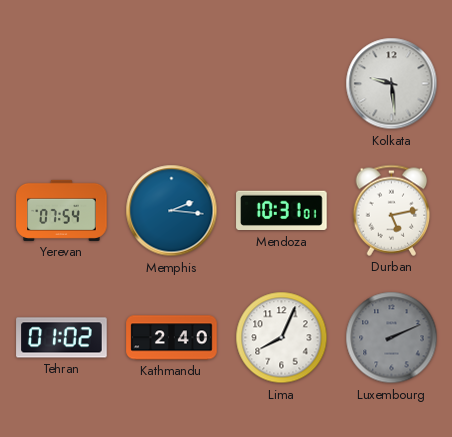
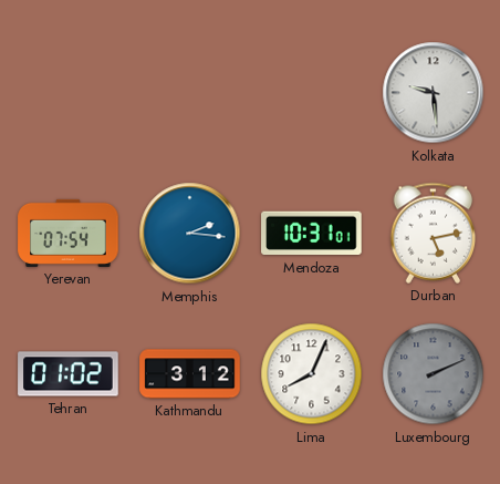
Kathmandu: 2:40 -> 3:12
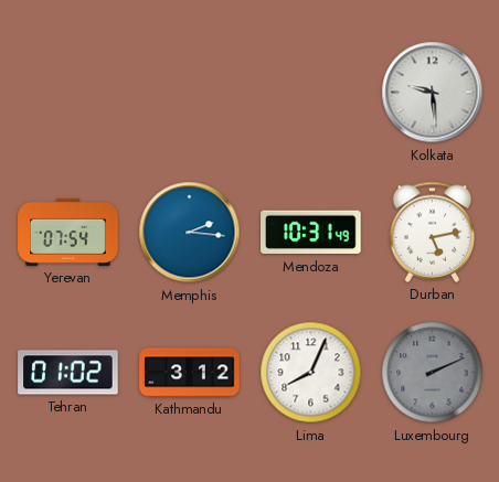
Mendoza: 10:31:01 -> 10:31:49
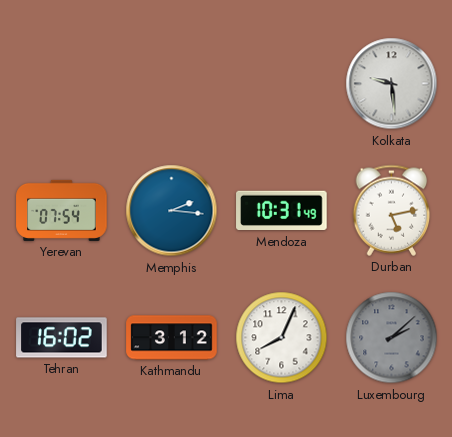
Tehran: 01:02 -> 16:02
Luxembourg: 2:11 -> 2:08
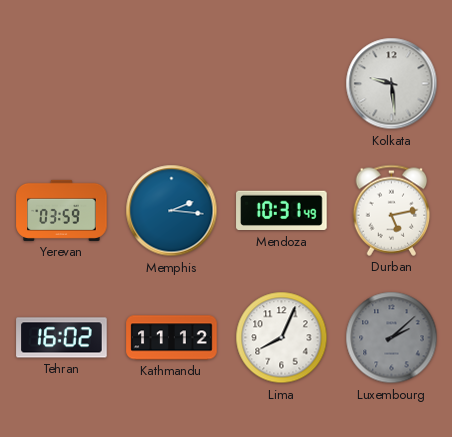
Yerevan: 07:54 -> 03:59
Kathmandu: 3:12 -> 11:12
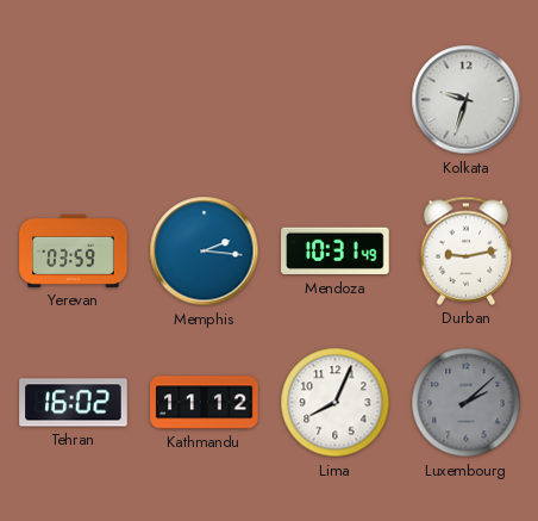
Kolkata: 9:29 -> 9:33
Durban: 5:13 -> 9:13
